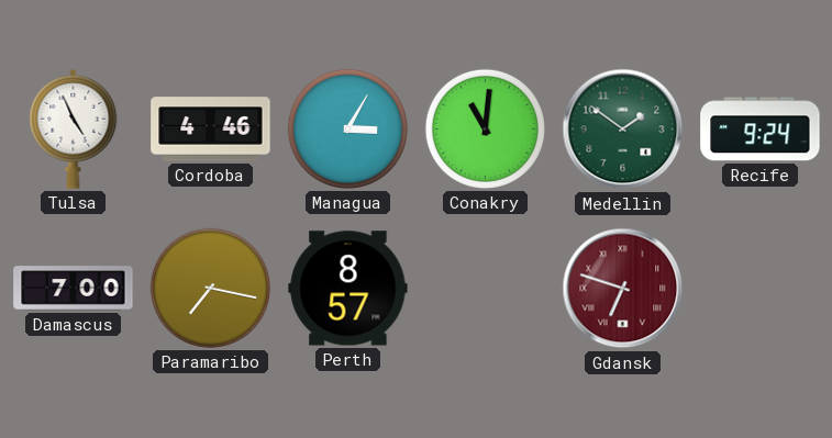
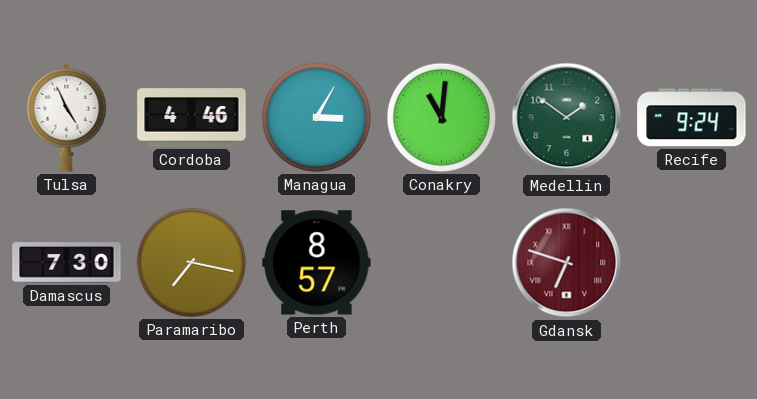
Damascus: 7:00 -> 7:30
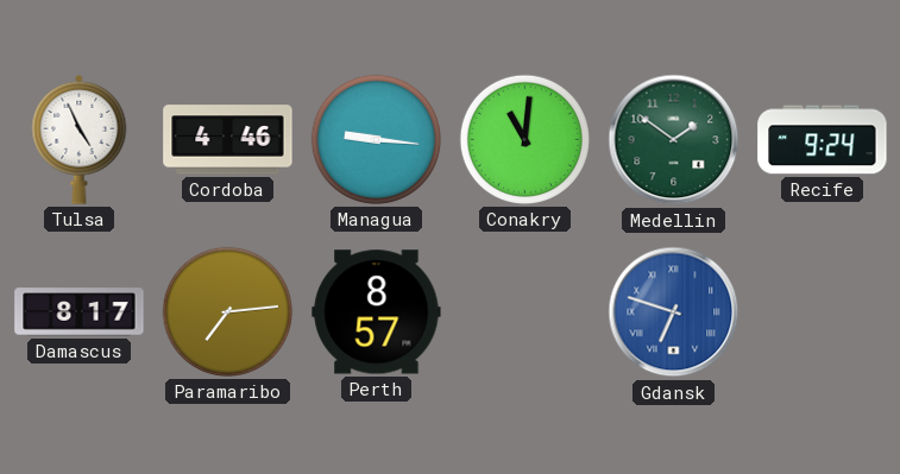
Managua: 3:05 -> 9:16
Damascus: 7:30 -> 8:17
Paramaribo: 7:17 -> 7:14
Gdansk dial: burgundy -> blue
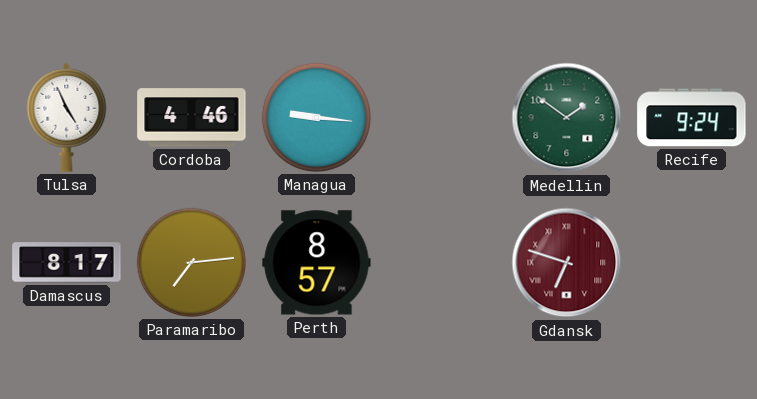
Conakry: 11:01 -> none
Gdansk dial: blue -> burgundy
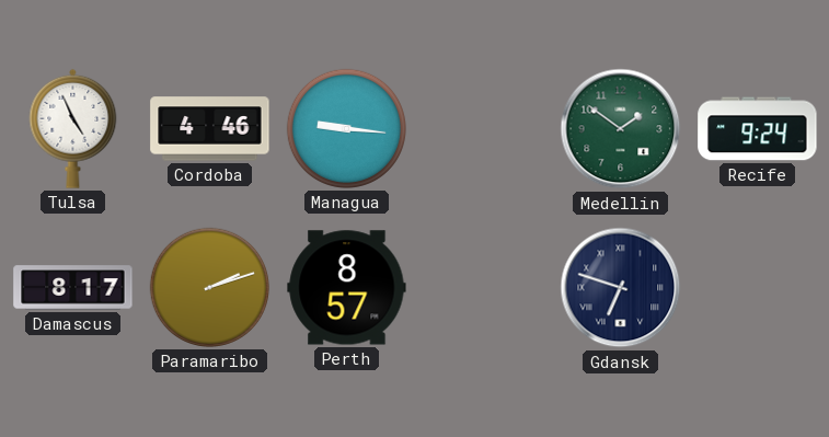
Paramaribo: 7:14 -> 2:12
Gdansk dial: burgundy -> navy
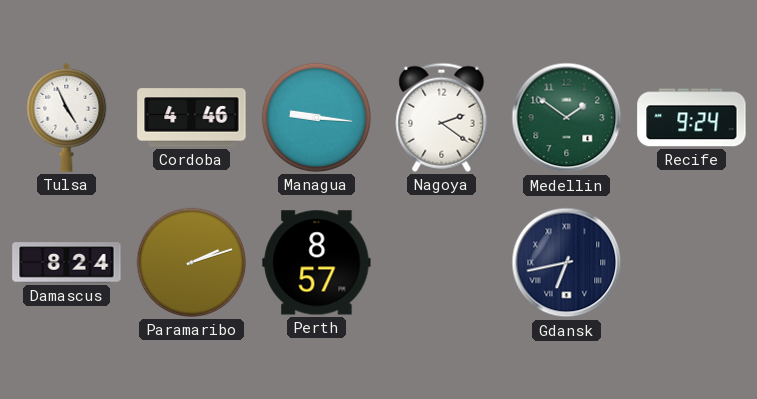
Nagoya: none -> 2:21
Damascus: 8:17 -> 8:24
Gdansk: 6:48 -> 6:43
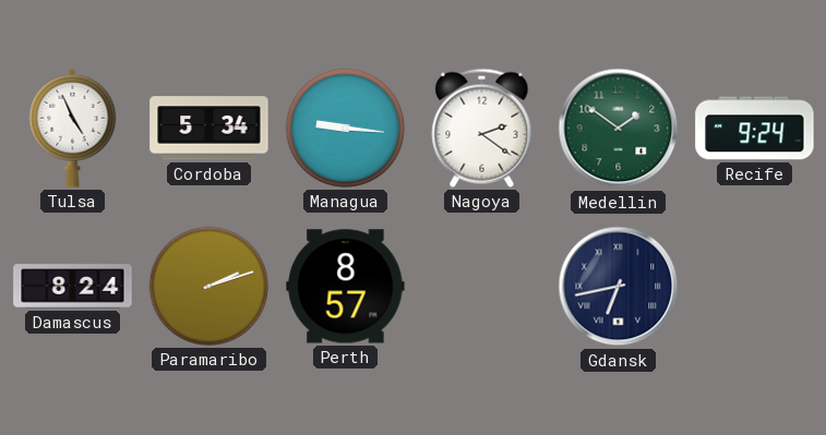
Cordoba: 4:46 -> 5:34
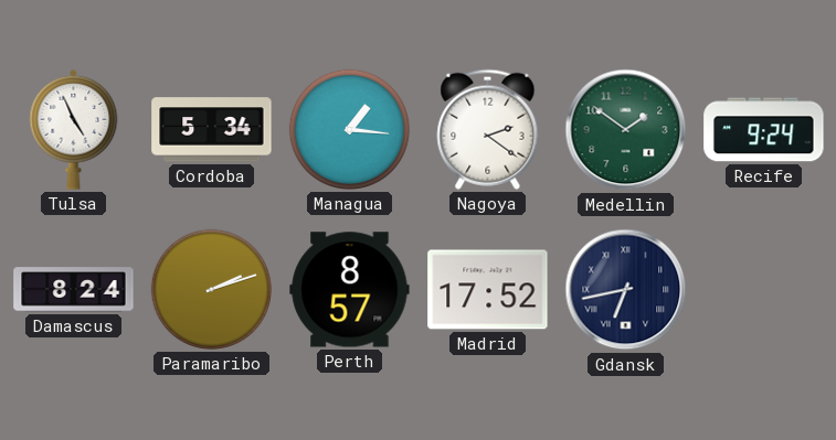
Managua: 9:16 -> 1:16
Madrid: none -> 17:52
